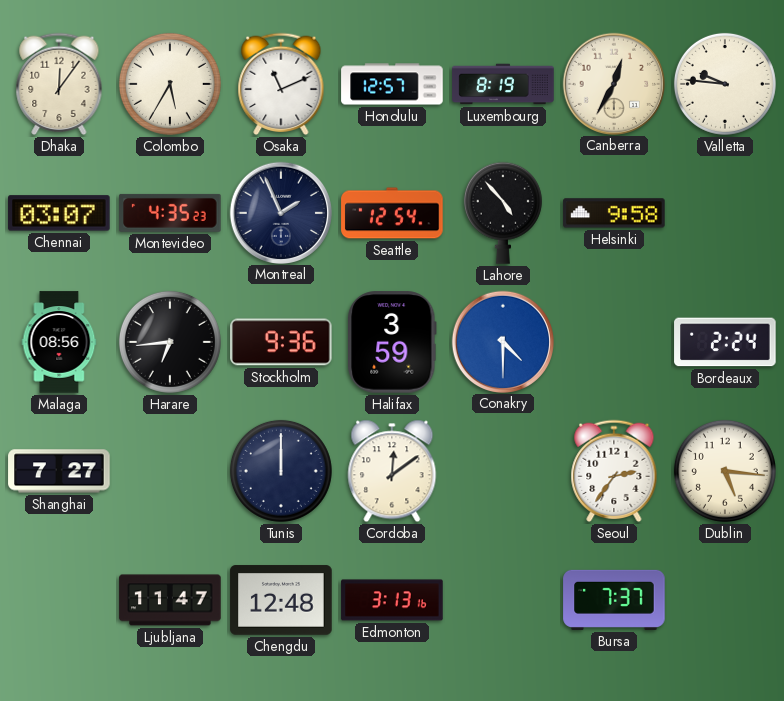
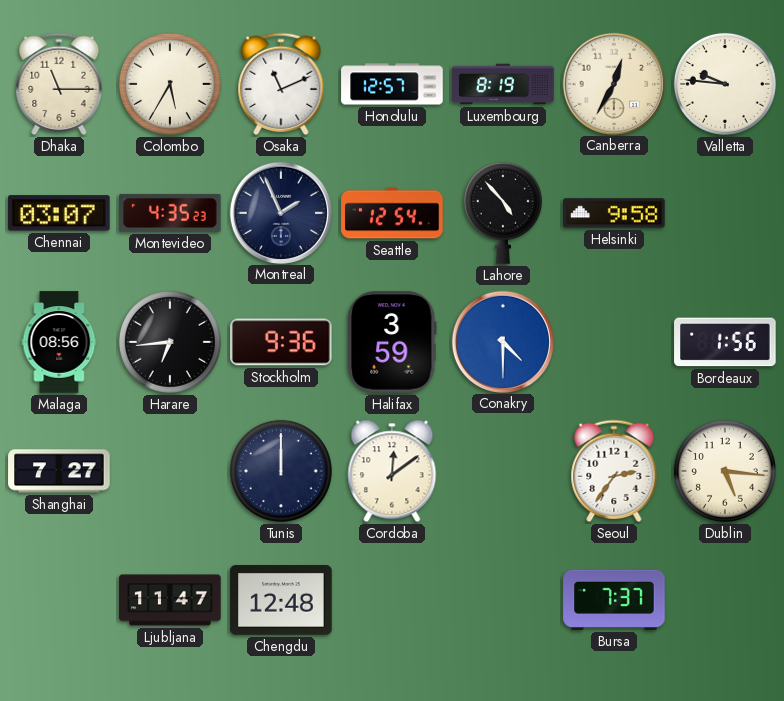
Dhaka: 12:06 -> 11:15
Bordeaux: 2:24 -> 1:56
Edmonton: 3:13 -> none
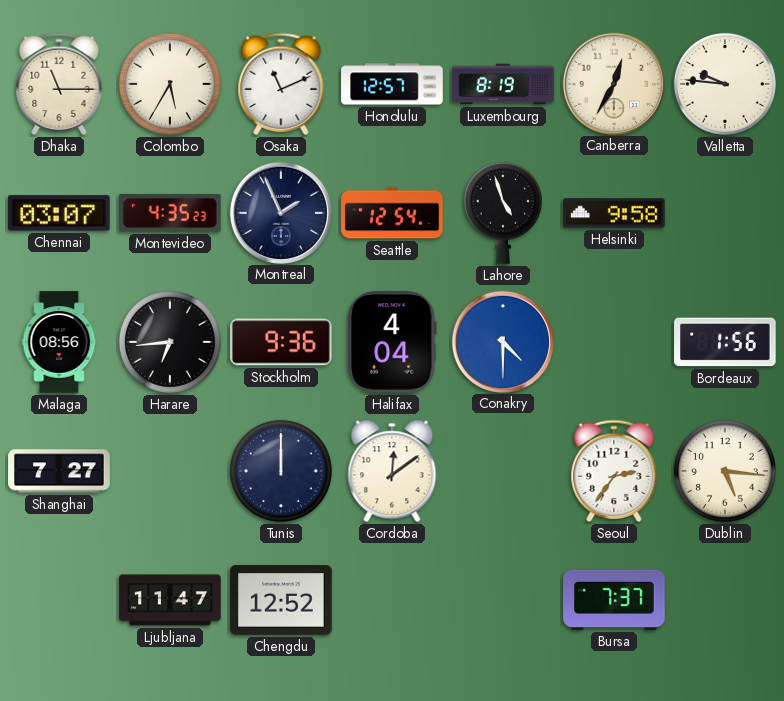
Lahore: 4:53 -> 4:57
Halifax: 3:59 -> 4:04
Chengdu: 12:48 -> 12:52
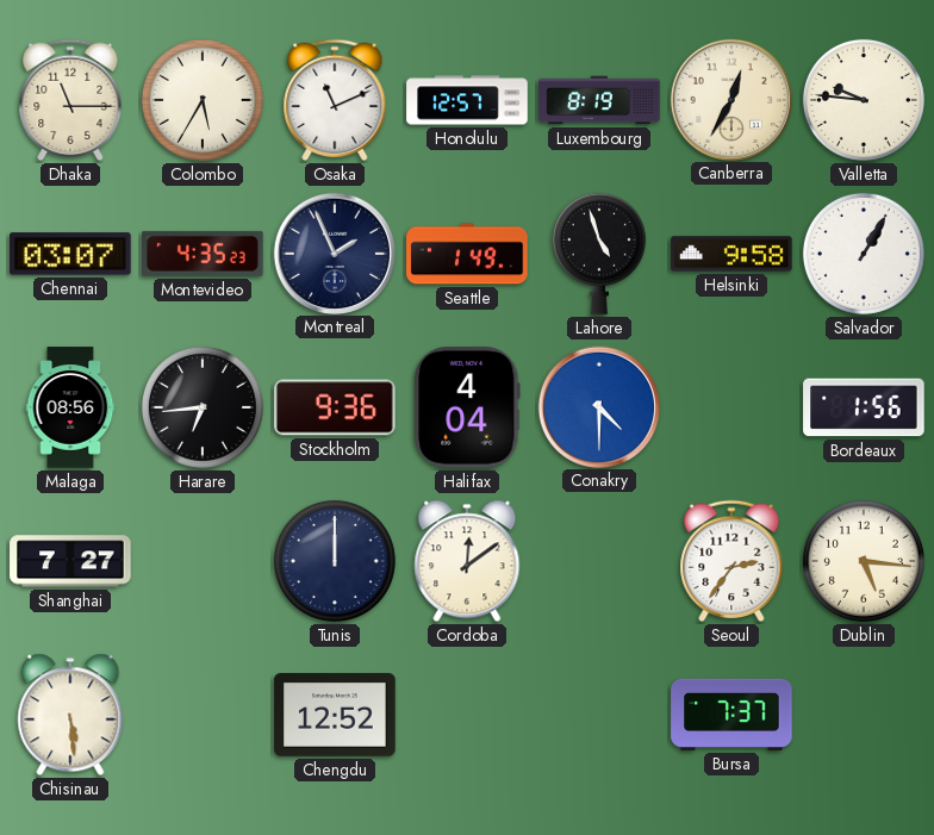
Seattle: 12:54 -> 1:49
Salvador: none -> 1:05
Chisinau: none -> 5:29
Ljubljana: 11:47 -> none
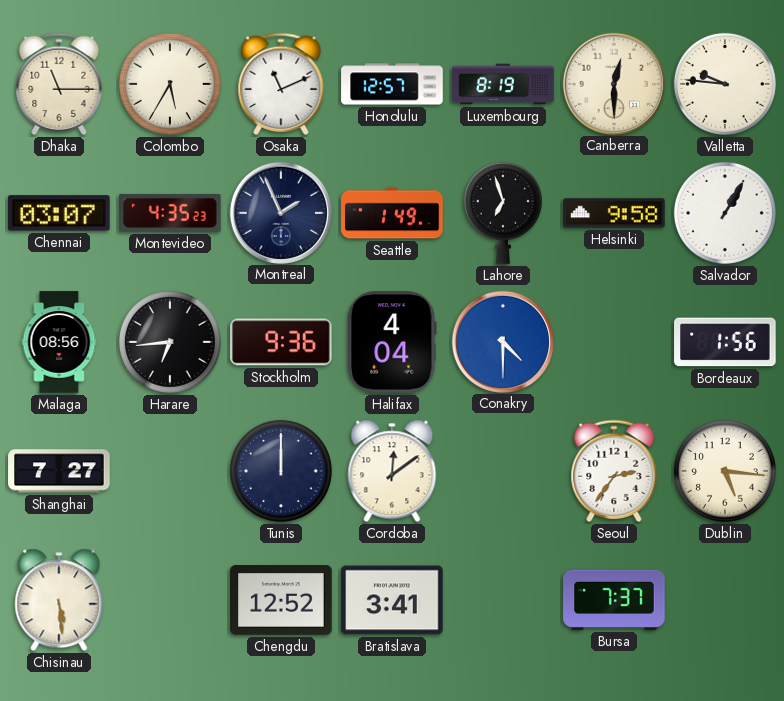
Canberra: 12:35 -> 12:30
Lahore: 4:57 -> 6:57
Bratislava: none -> 3:41
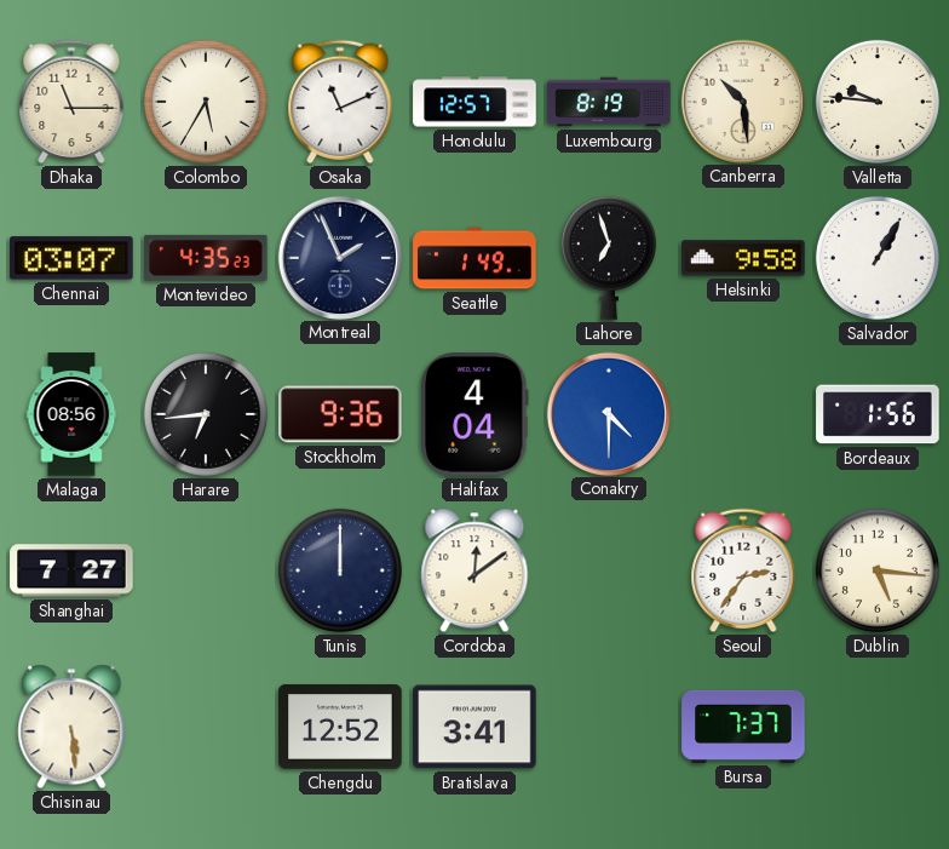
Canberra: 12:30 -> 10:29
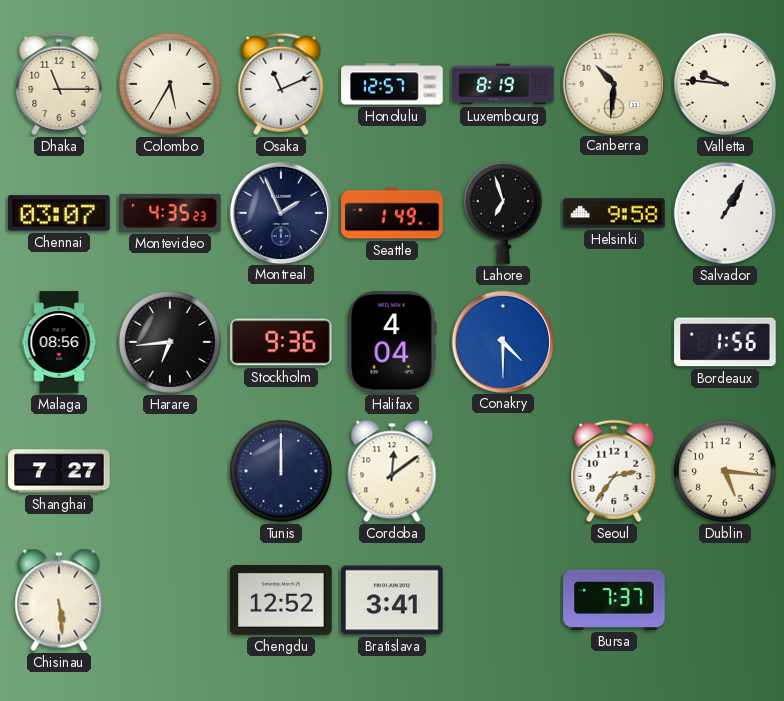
Canberra: 10:29 -> 10:31
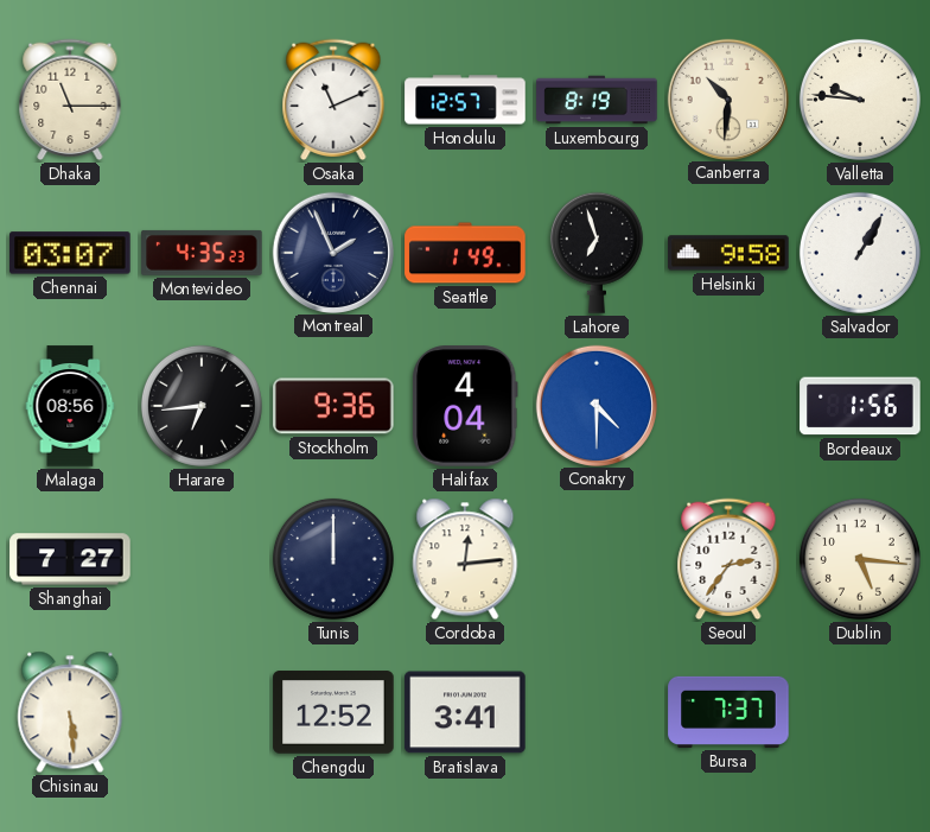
Colombo: 5:35 -> none
Cordoba: 12:09 -> 12:14
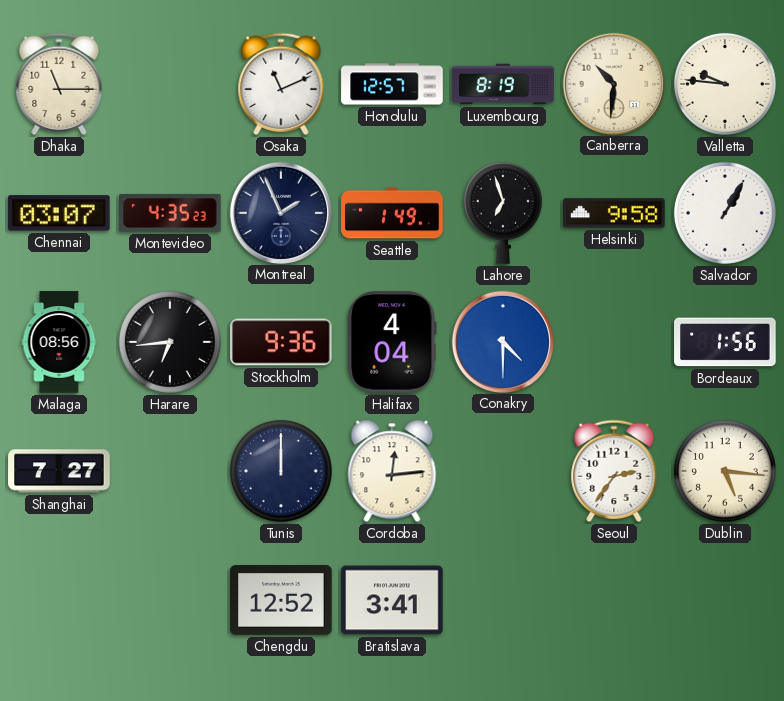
Chisinau: 5:29 -> none
Bursa: 7:37 -> none
